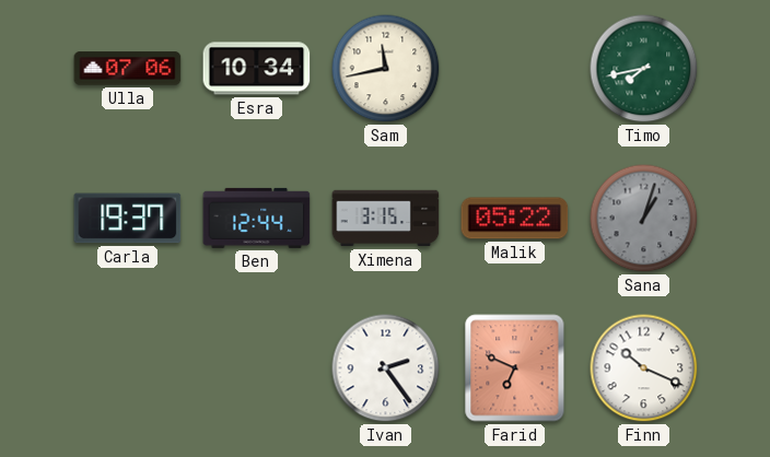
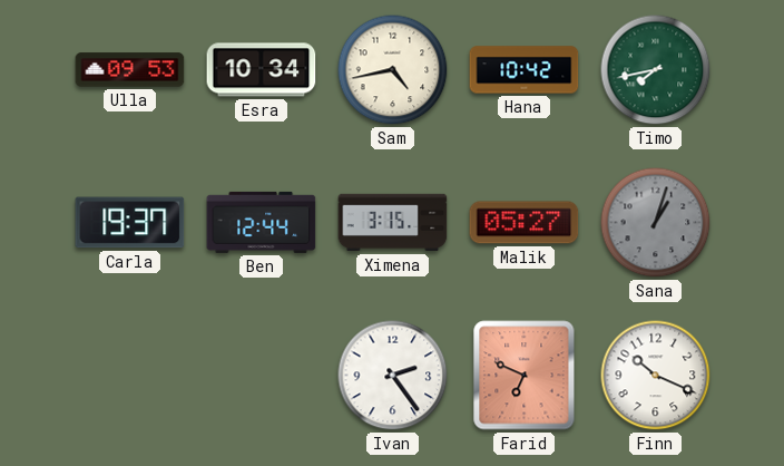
Ulla: 07:06 -> 09:53
Sam: 11:43 -> 4:43
Hana: none -> 10:42
Malik: 05:22 -> 05:27
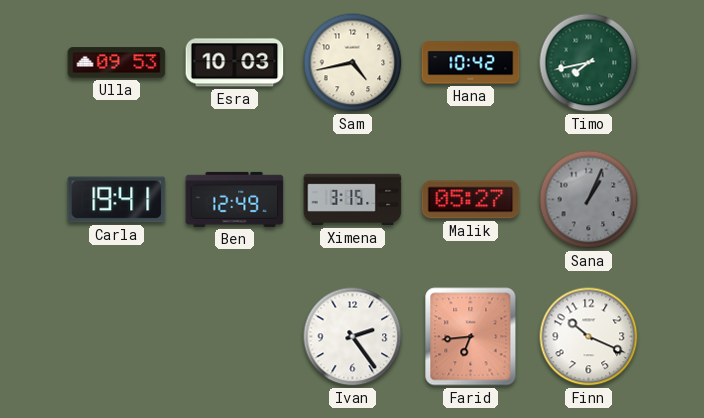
Esra: 10:34 -> 10:03
Carla: 19:37 -> 19:41
Ben: 12:44 -> 12:49
Sana: 1:03 -> 1:04
Farid: 6:49 -> 6:44
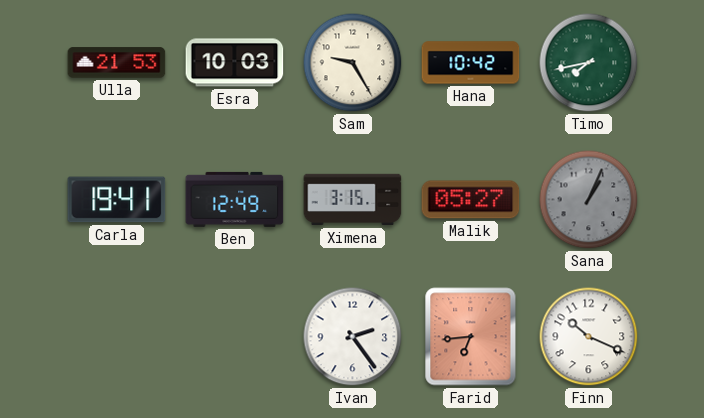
Ulla: 09:53 -> 21:53
Sam: 4:43 -> 9:25
